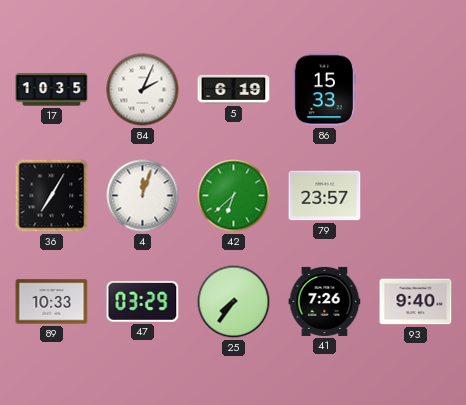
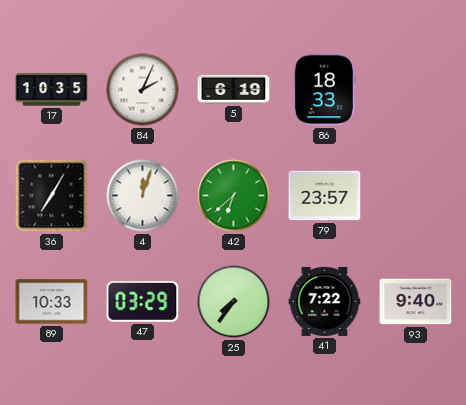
86: 15:33 -> 18:33
41: 7:26 -> 7:22
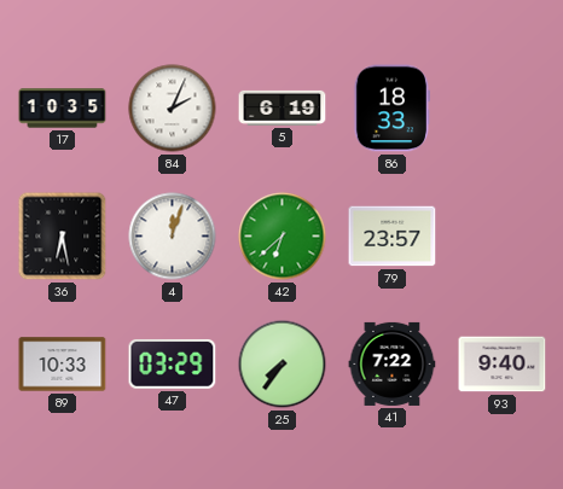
36: 7:05 -> 6:28
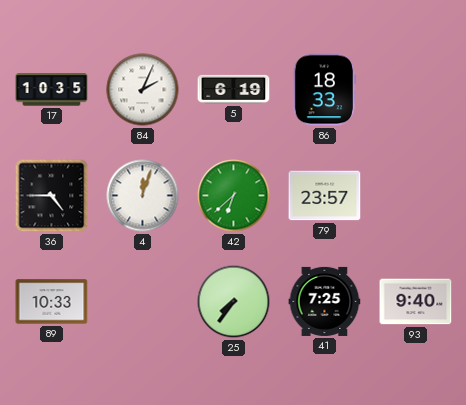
36: 6:28 -> 4:45
47: 03:29 -> none
41: 7:22 -> 7:25
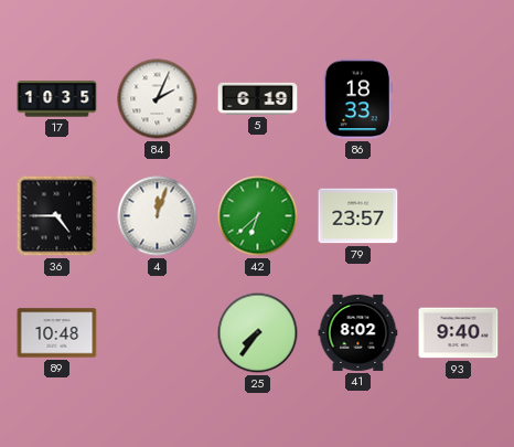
89: 10:33 -> 10:48
41: 7:25 -> 8:02
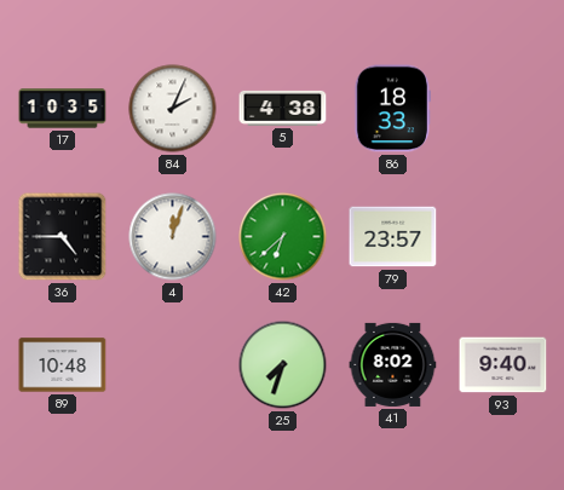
5: 6:19 -> 4:38
25: 7:36 -> 7:33
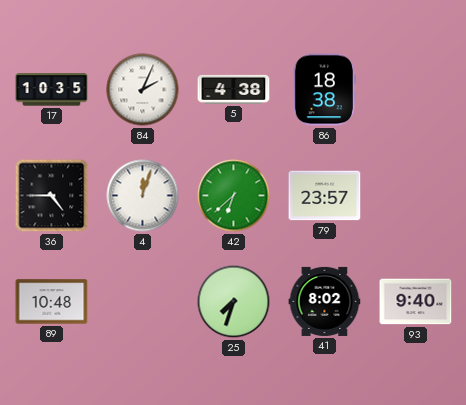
86: 18:33 -> 18:38
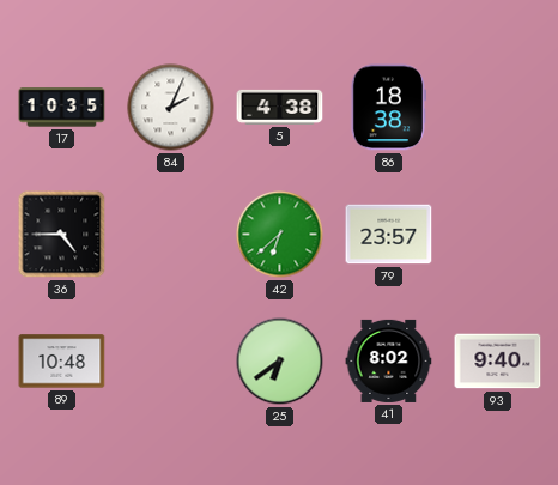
4: 12:03 -> none
25: 7:33 -> 6:39
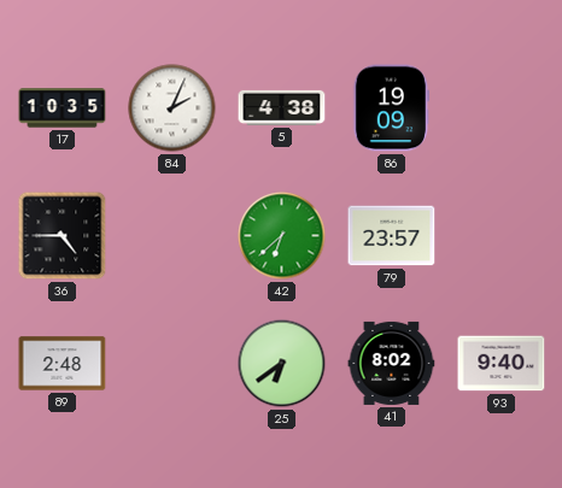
86: 18:38 -> 19:09
89: 10:48 -> 2:48
